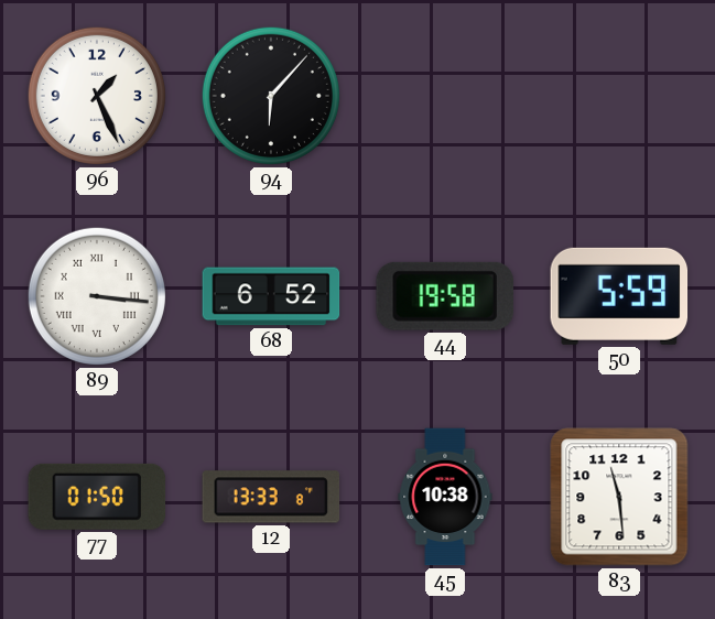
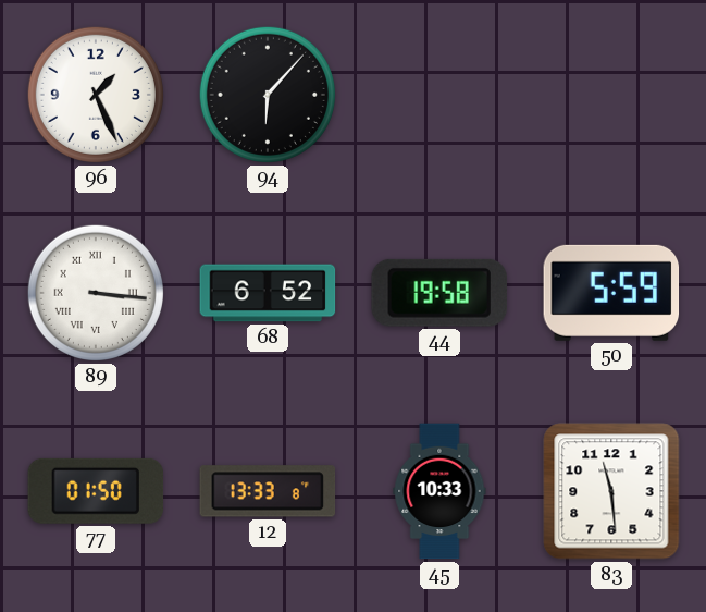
45: 10:38 -> 10:33
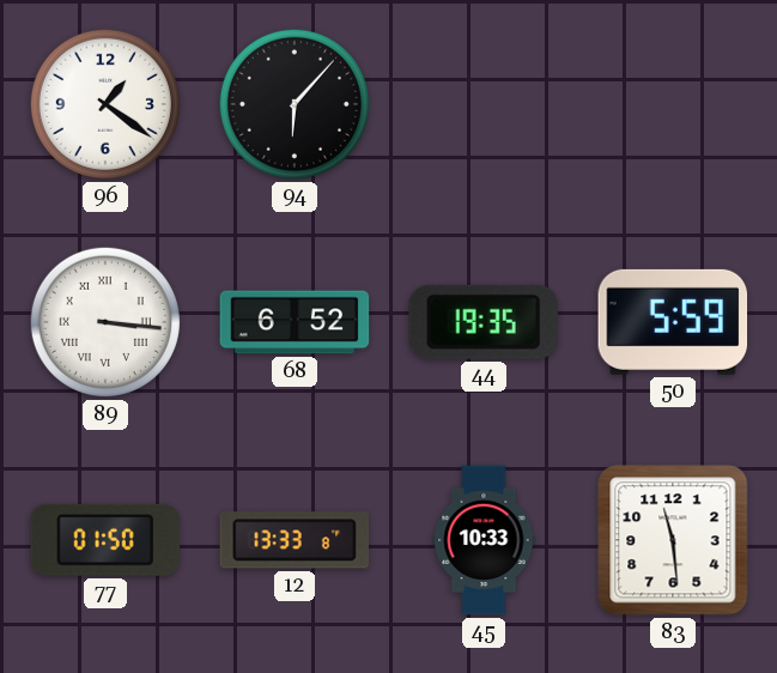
96: 1:26 -> 1:21
44: 19:58 -> 19:35
